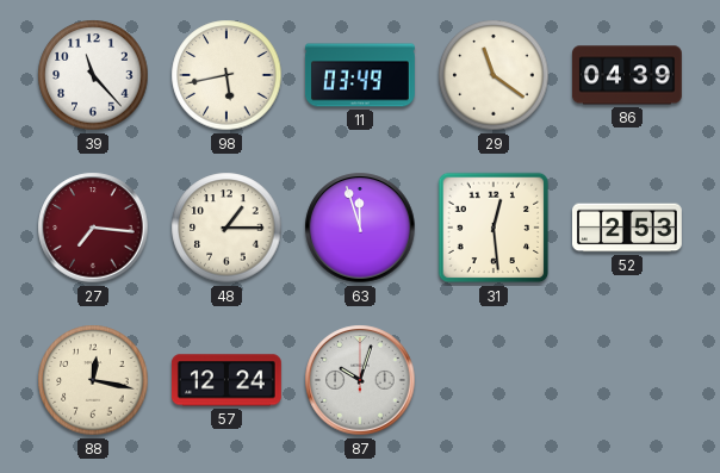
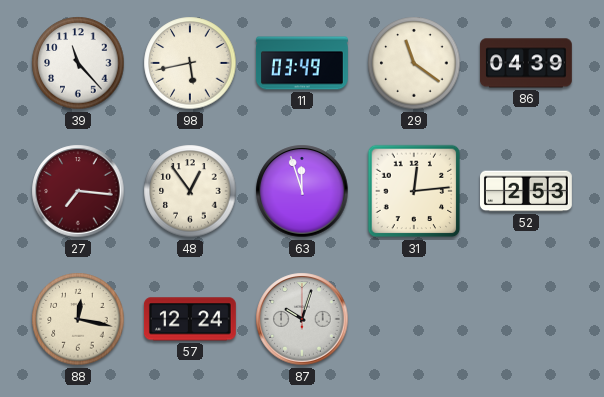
48: 1:15 -> 12:54
31: 12:29 -> 12:14
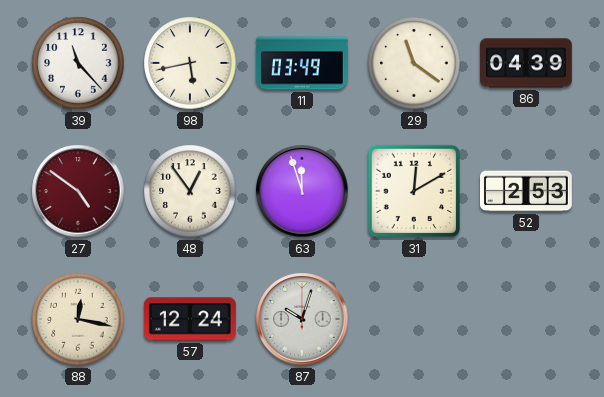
27: 7:16 -> 4:51
31: 12:14 -> 12:10
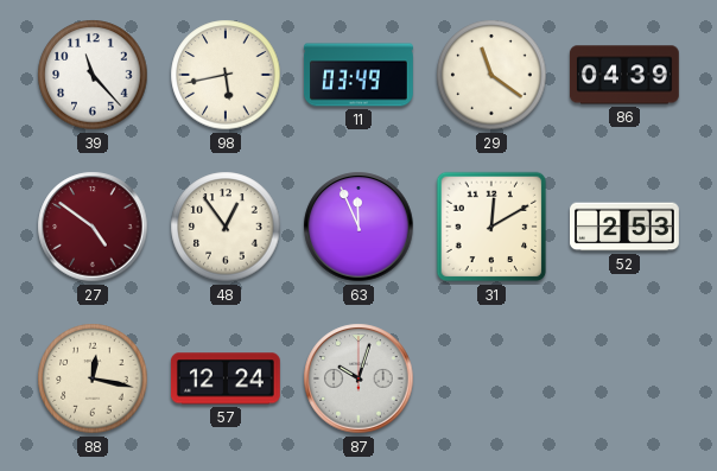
63: 11:57 -> 11:56
